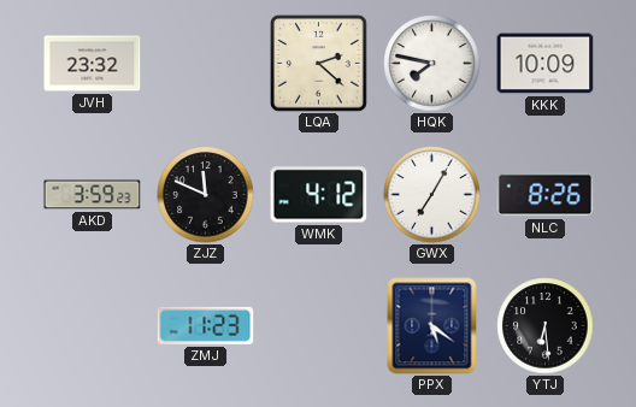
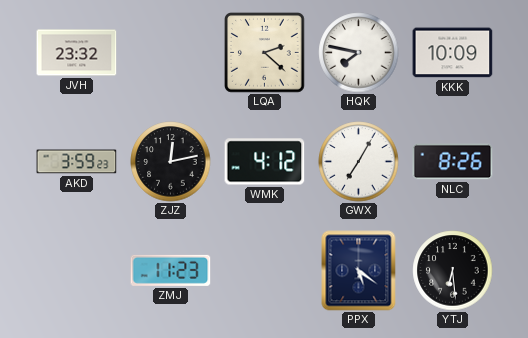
ZJZ: 11:49 -> 12:13
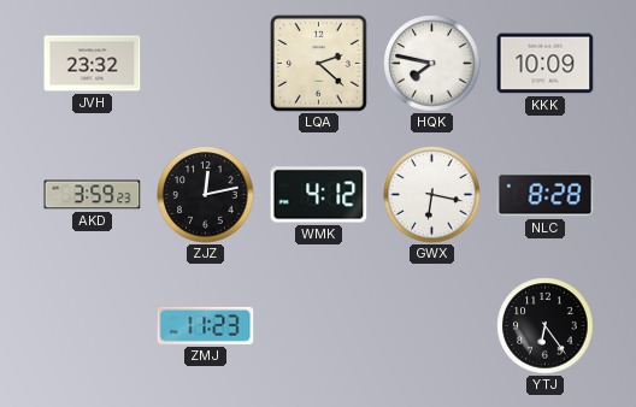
GWX: 7:05 -> 6:17
NLC: 8:26 -> 8:28
PPX: 5:21 -> none
YTJ: 6:29 -> 6:24
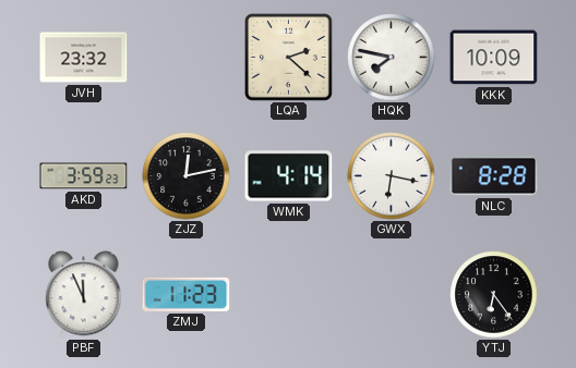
WMK: 4:12 -> 4:14
PBF: none -> 11:56
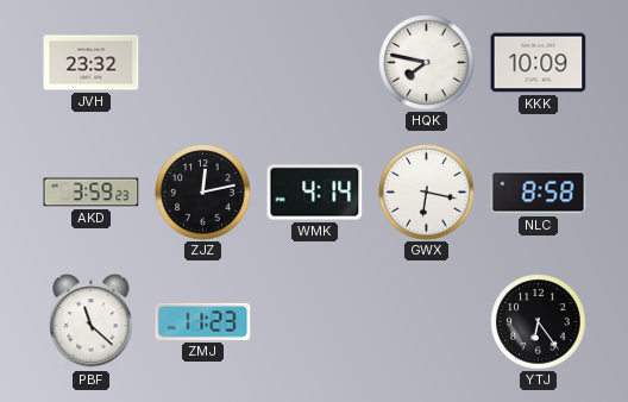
LQA: 2:22 -> none
NLC: 8:28 -> 8:58
PBF: 11:56 -> 11:22
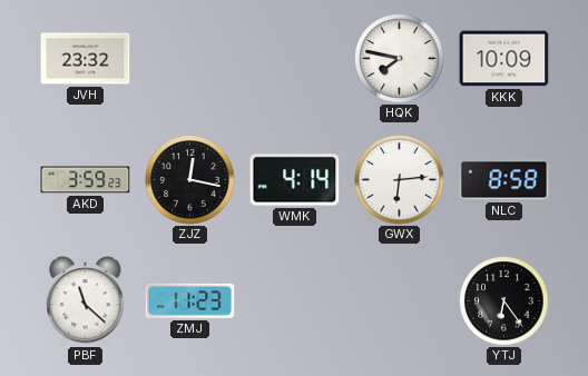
ZJZ: 12:13 -> 12:17
GWX: 6:17 -> 6:14
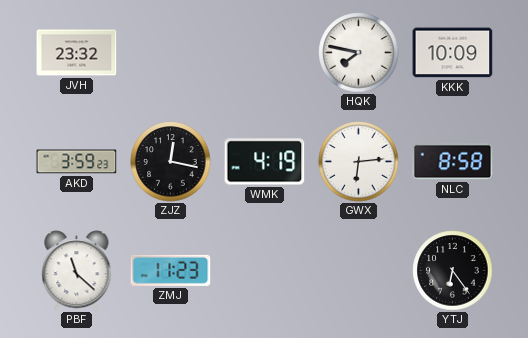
WMK: 4:14 -> 4:19
